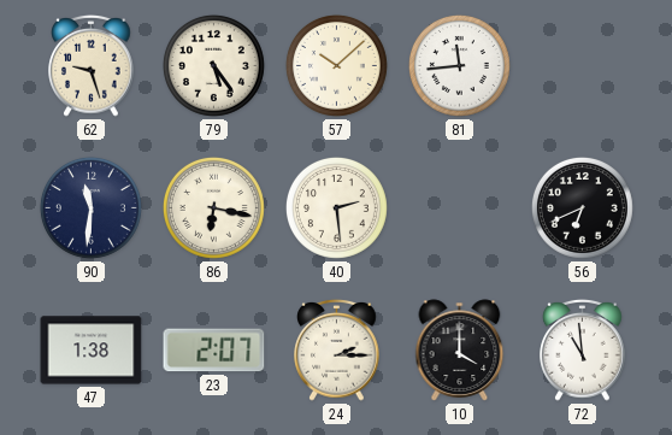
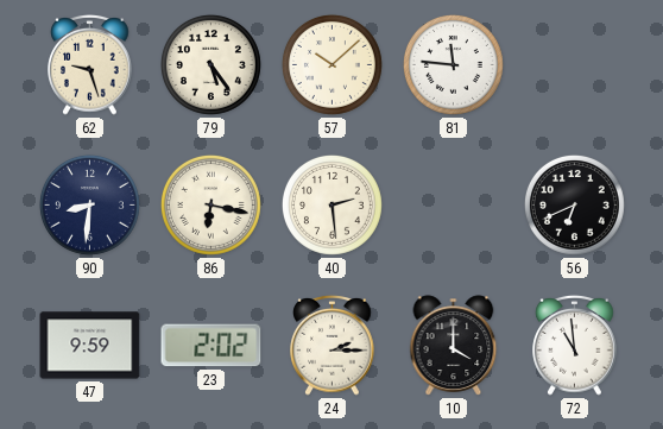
81: 11:44 -> 11:46
90: 11:31 -> 8:31
47: 1:38 -> 9:59
23: 2:07 -> 2:02
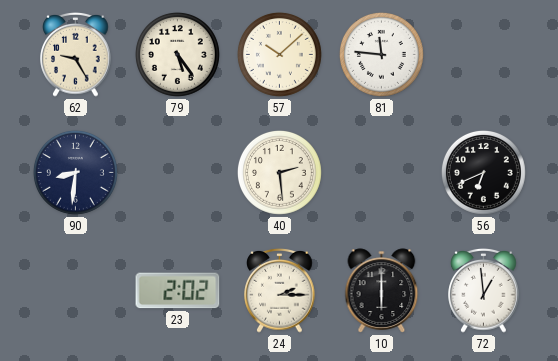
62: 9:27 -> 9:25
86: 6:17 -> none
47: 9:59 -> none
10: 4:00 -> 6:00
72: 10:59 -> 12:59
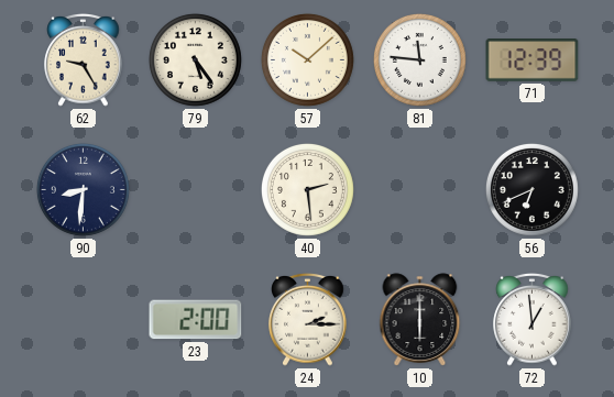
71: none -> 12:39
23: 2:02 -> 2:00
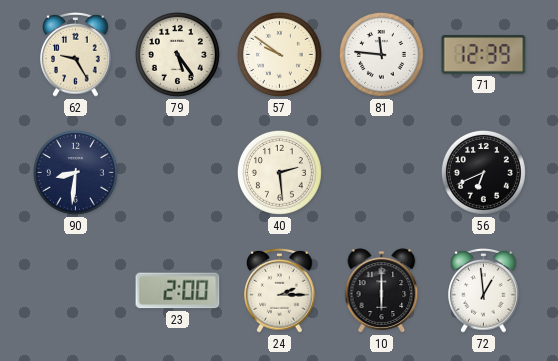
57: 10:08 -> 9:51
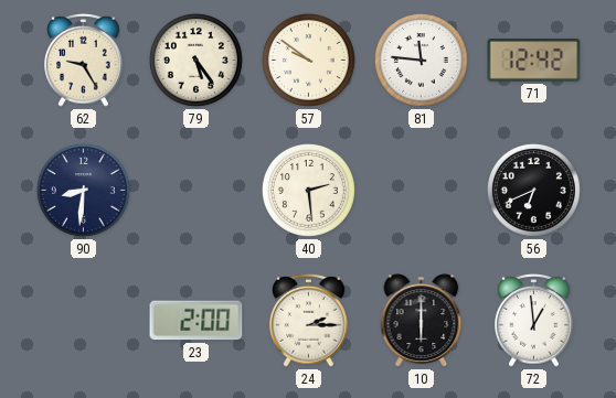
71: 12:39 -> 12:42
